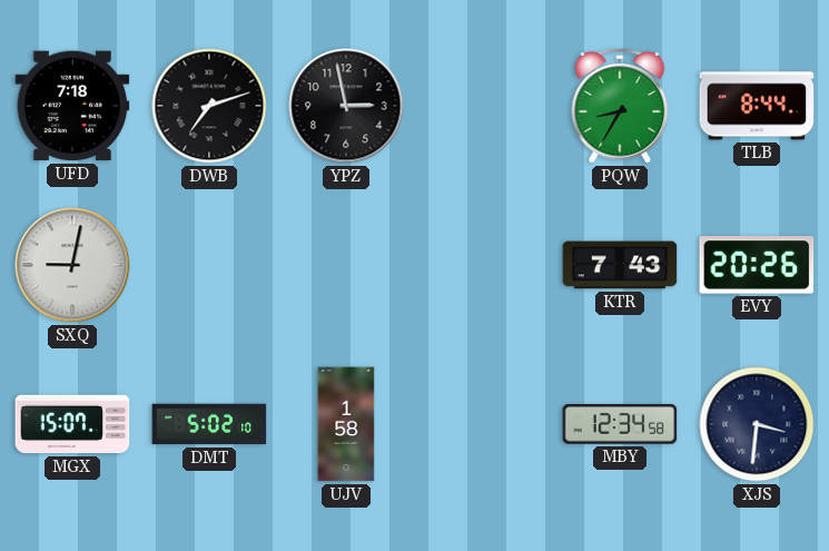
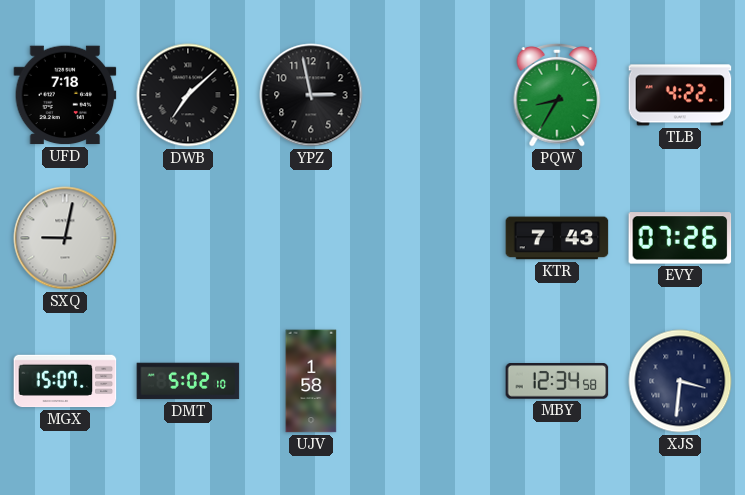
DWB: 7:12 -> 7:08
TLB: 8:44 -> 4:22
EVY: 20:26 -> 07:26
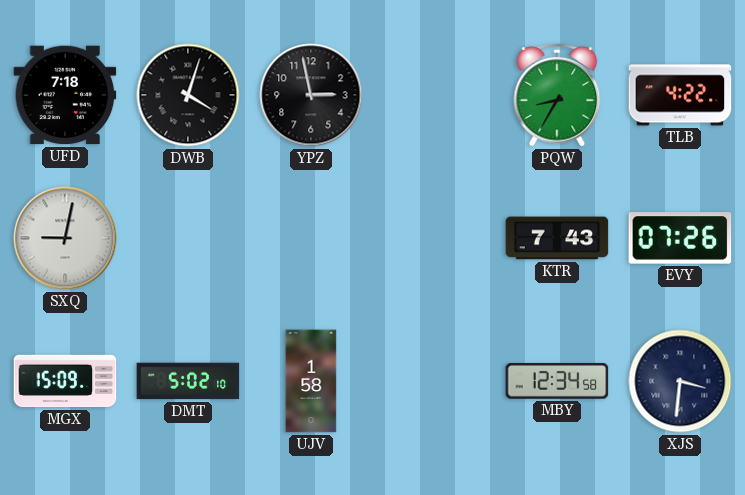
DWB: 7:08 -> 4:03
MGX: 15:07 -> 15:09
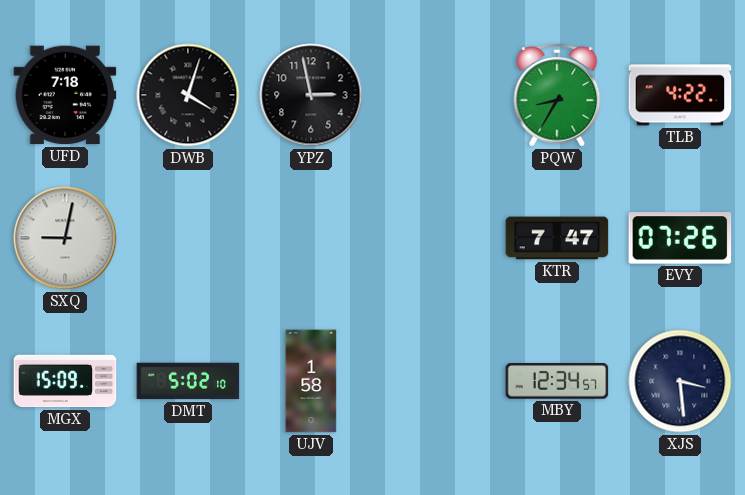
KTR: 7:43 -> 7:47
MBY: 12:34:58 -> 12:34:57
XJS: 3:31 -> 3:29
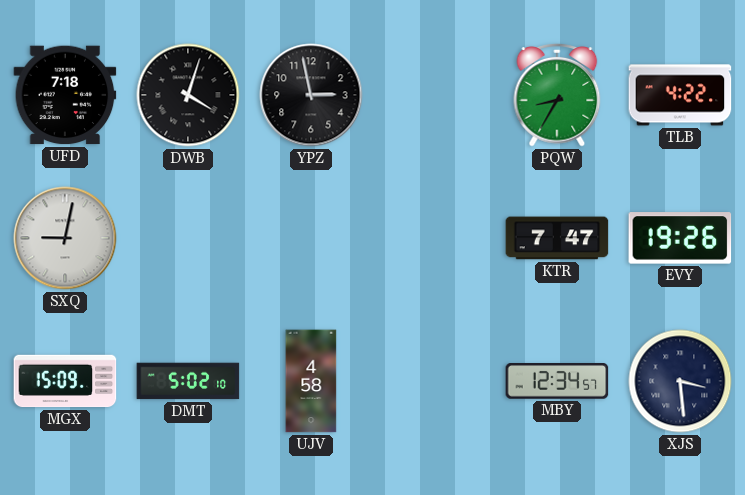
EVY: 07:26 -> 19:26
UJV: 1:58 -> 4:58
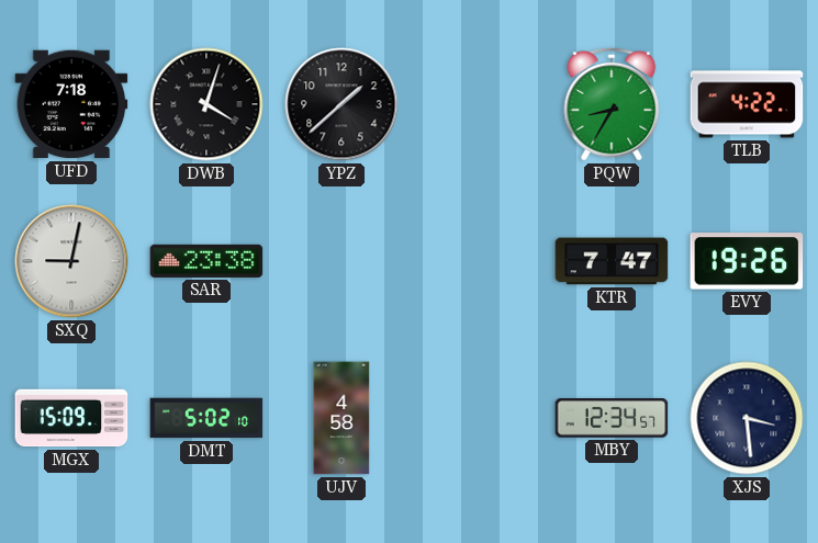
YPZ: 2:58 -> 1:38
SAR: none -> 23:38
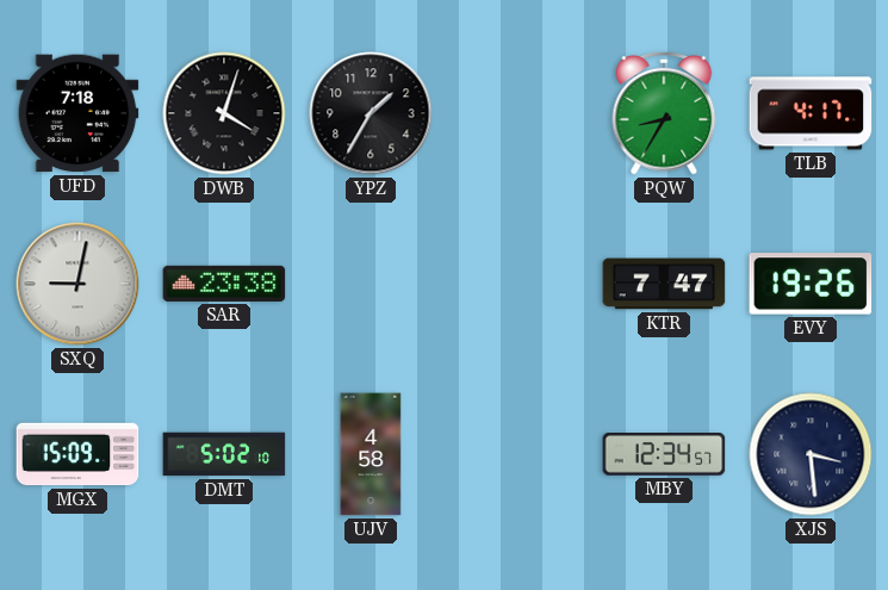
YPZ: 1:38 -> 1:35
TLB: 4:22 -> 4:17
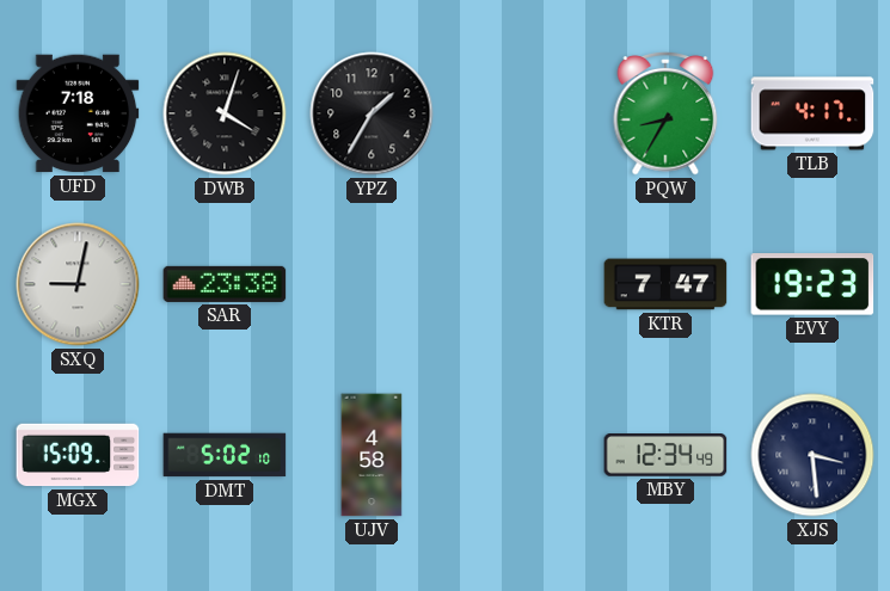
EVY: 19:26 -> 19:23
MBY: 12:34:57 -> 12:34:49
